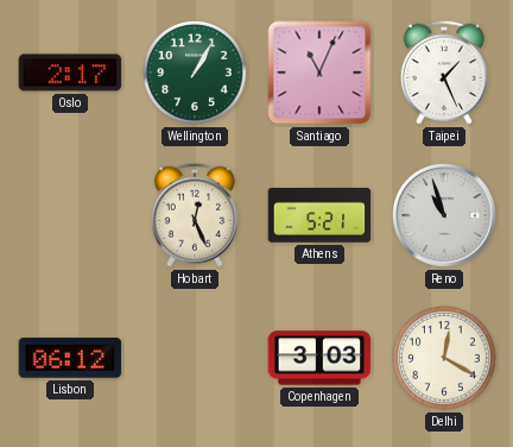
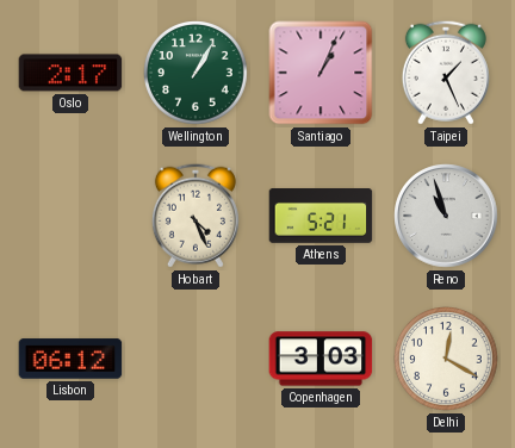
Santiago: 11:04 -> 1:04
Hobart: 12:26 -> 4:26
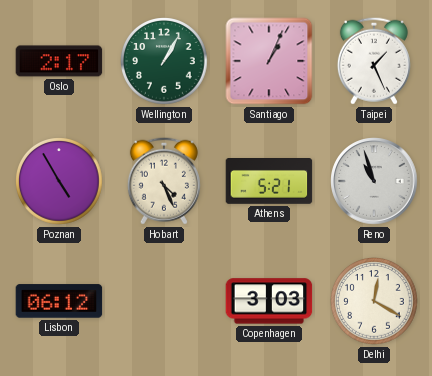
Poznan: none -> 4:55
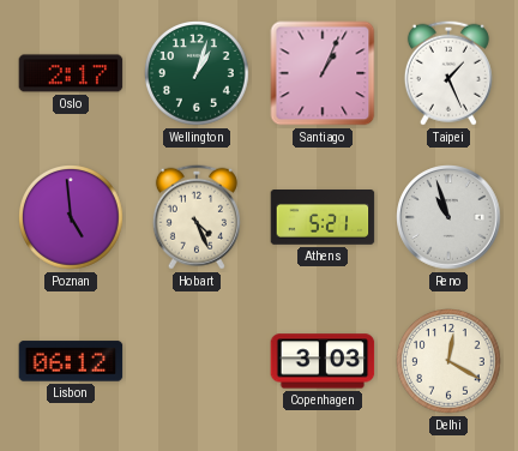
Wellington: 1:05 -> 1:03
Poznan: 4:55 -> 4:59
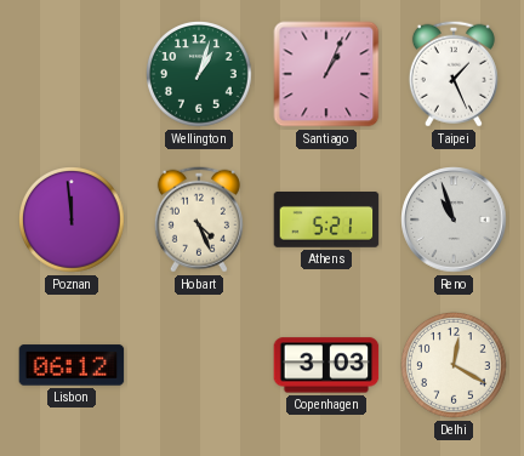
Oslo: 2:17 -> none
Poznan: 4:59 -> 11:59
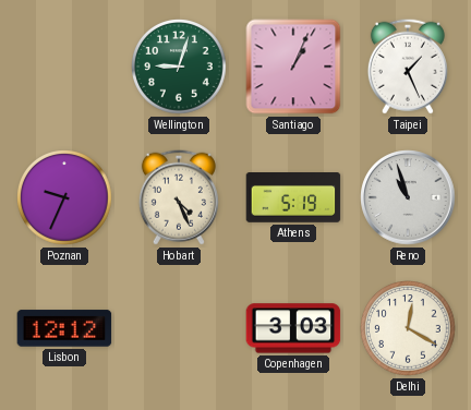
Wellington: 1:03 -> 9:03
Poznan: 11:59 -> 9:34
Athens: 5:21 -> 5:19
Lisbon: 06:12 -> 12:12
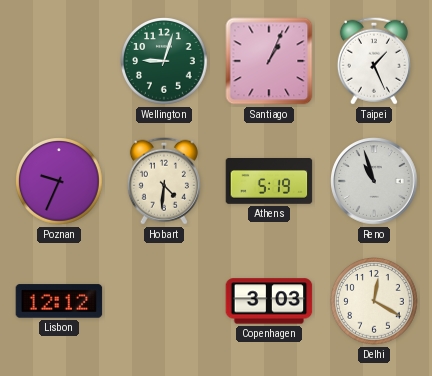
Hobart: 4:26 -> 4:31
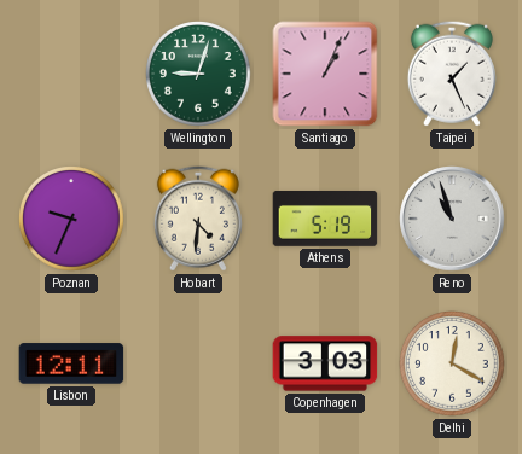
Lisbon: 12:12 -> 12:11
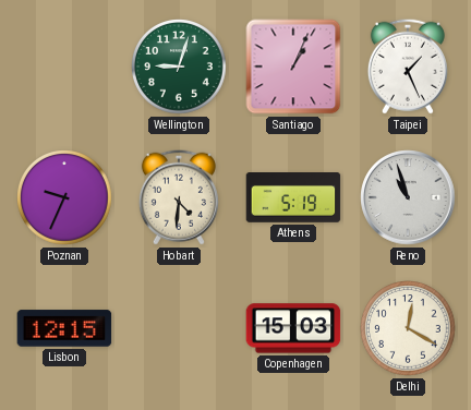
Lisbon: 12:11 -> 12:15
Copenhagen: 3:03 -> 15:03
